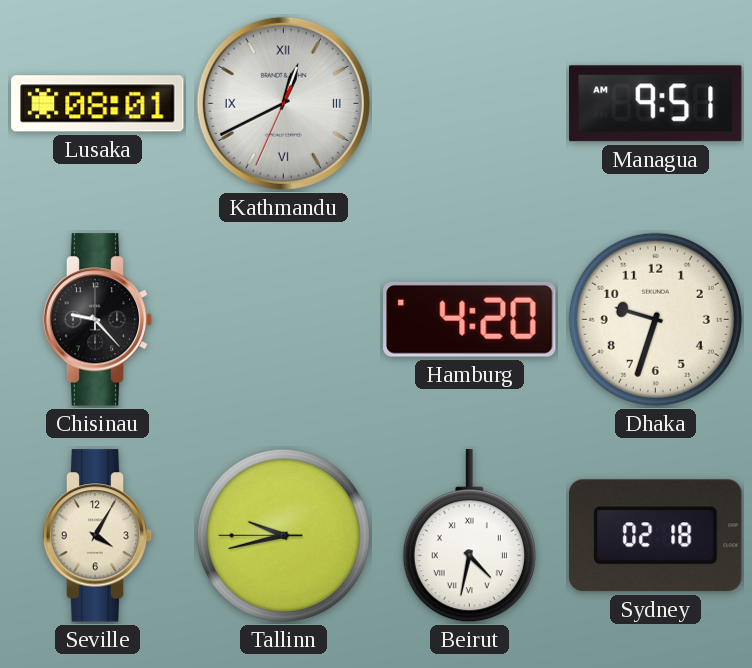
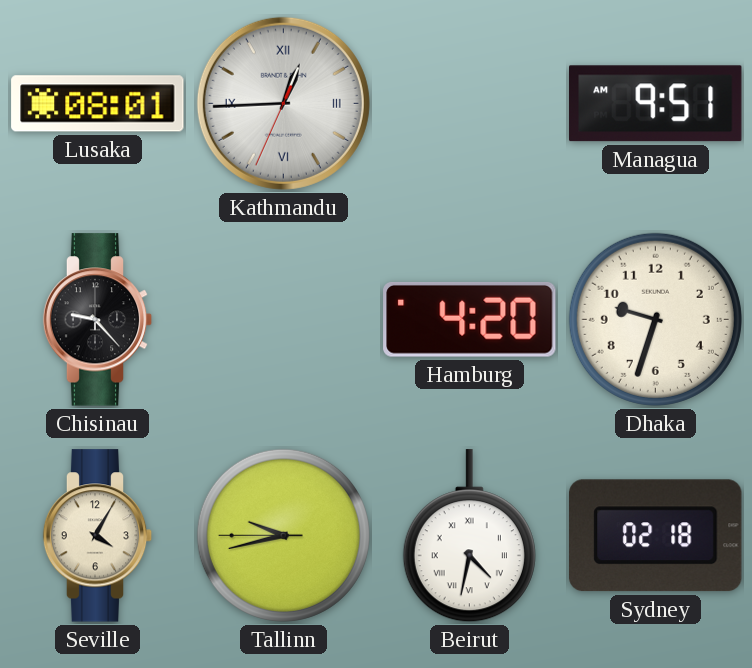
Kathmandu: 12:40 -> 12:44
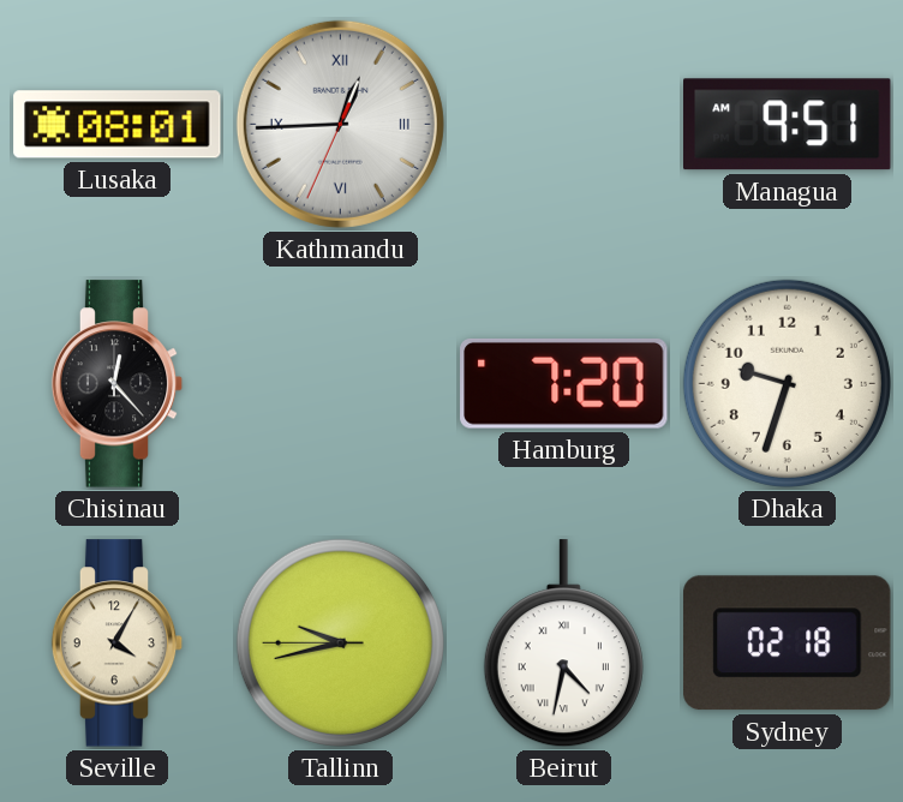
Chisinau: 9:23 -> 12:23
Hamburg: 4:20 -> 7:20
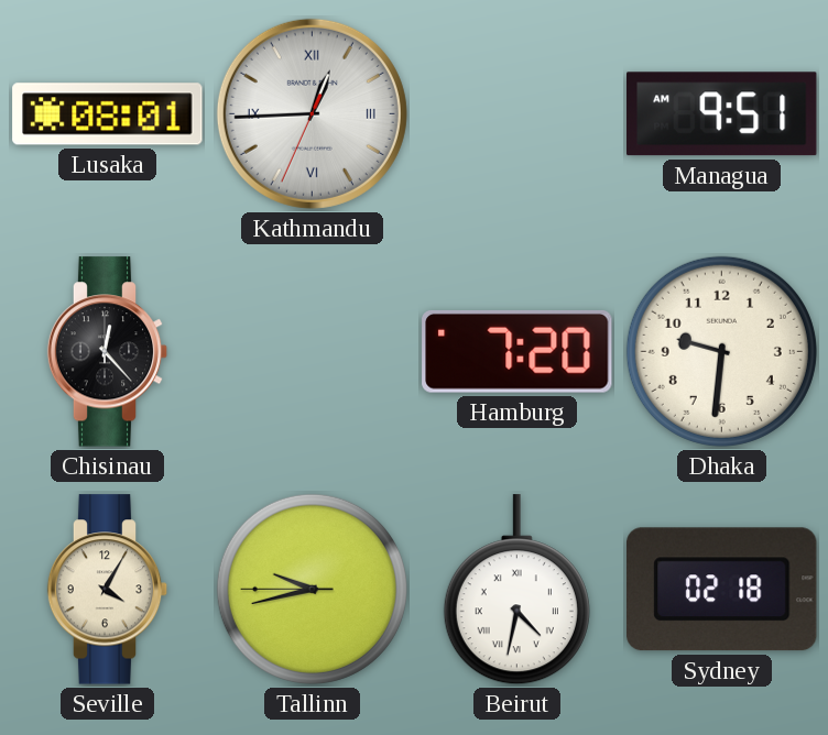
Dhaka: 9:33 -> 9:31
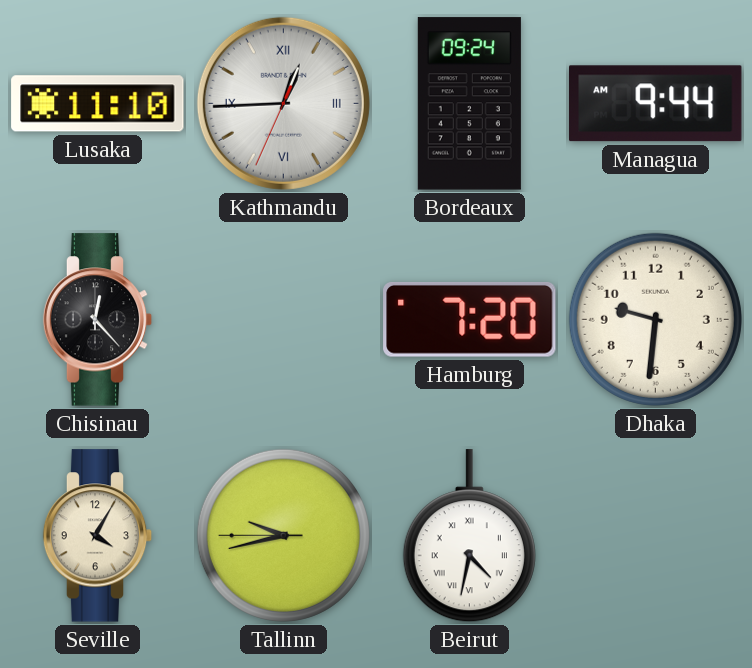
Lusaka: 08:01 -> 11:10
Bordeaux: none -> 09:24
Managua: 9:51 -> 9:44
Sydney: 02:18 -> none
